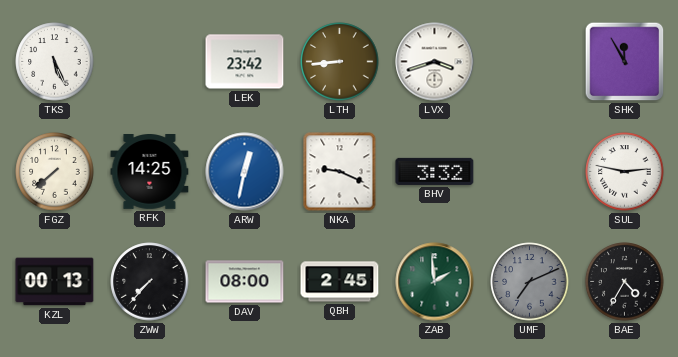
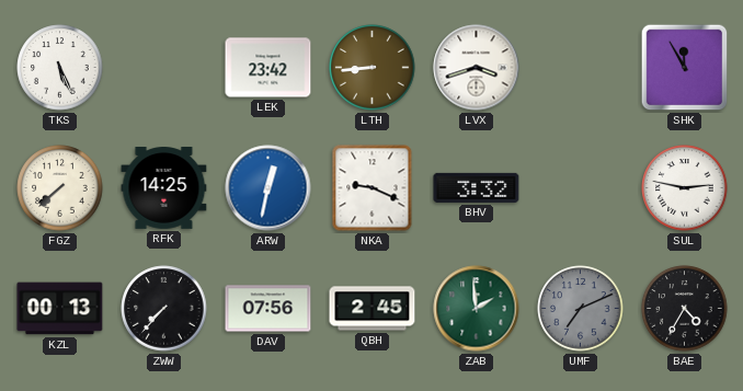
DAV: 08:00 -> 07:56
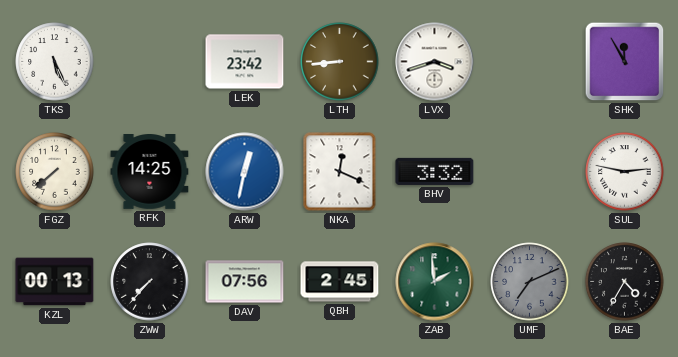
NKA: 9:19 -> 12:19
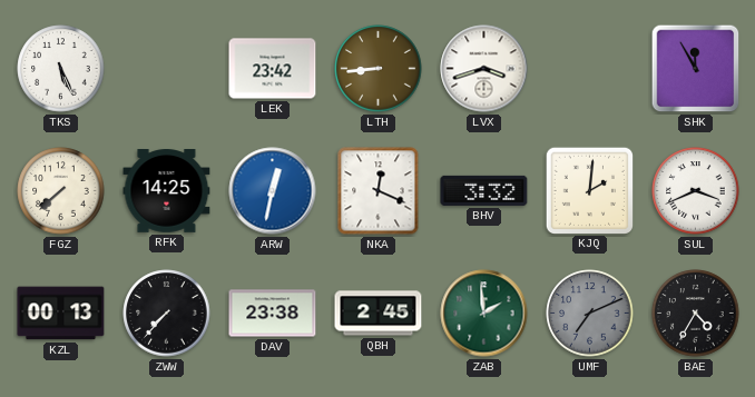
KJQ: none -> 2:01
SUL: 2:47 -> 3:41
DAV: 07:56 -> 23:38
